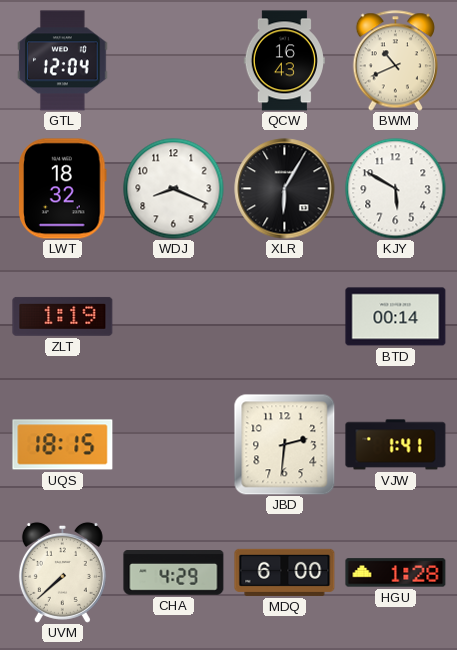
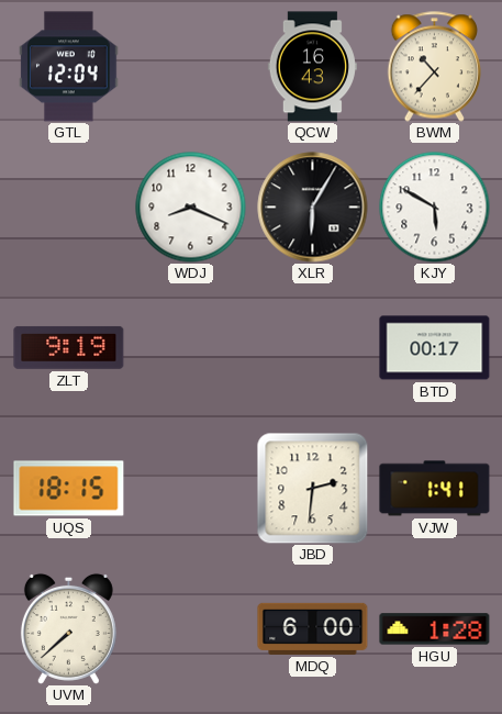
BWM: 10:41 -> 10:37
LWT: 18:32 -> none
ZLT: 1:19 -> 9:19
BTD: 00:14 -> 00:17
CHA: 4:29 -> none
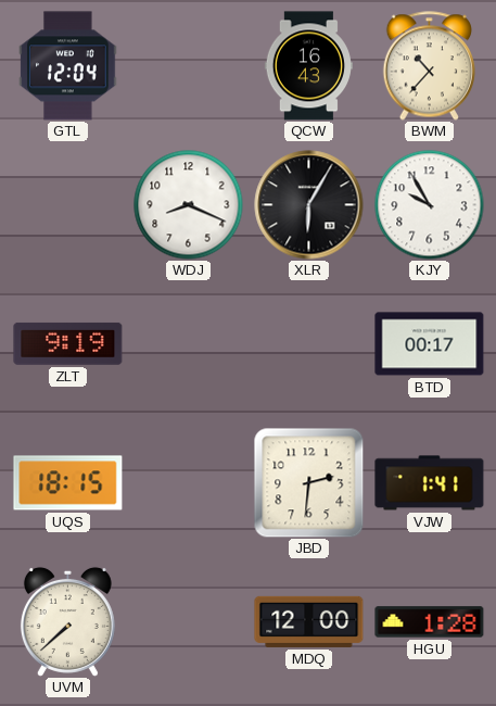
KJY: 5:50 -> 9:55
MDQ: 6:00 -> 12:00
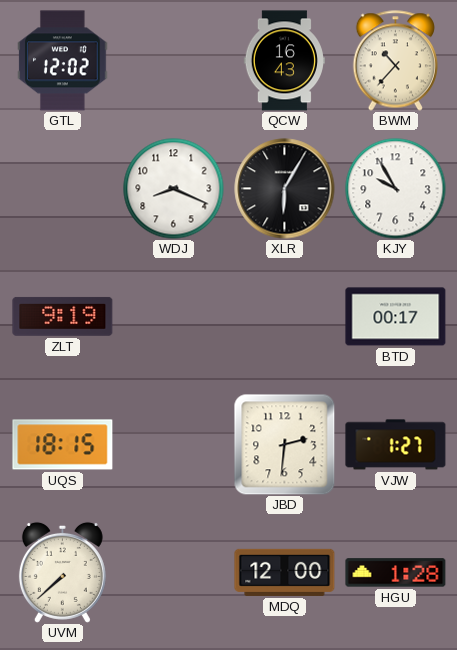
GTL: 12:04 -> 12:02
VJW: 1:41 -> 1:27
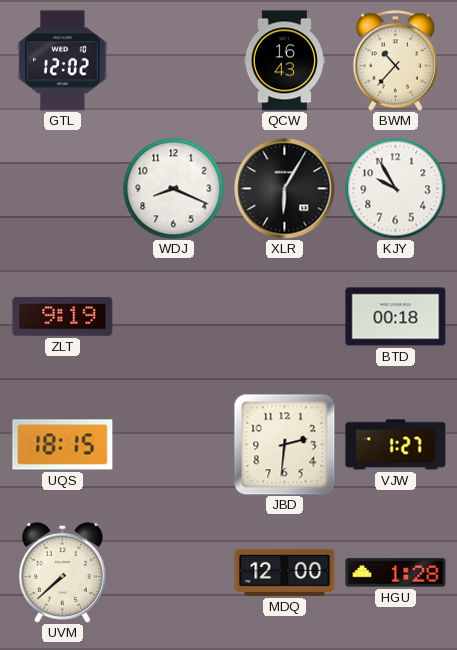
BTD: 00:17 -> 00:18
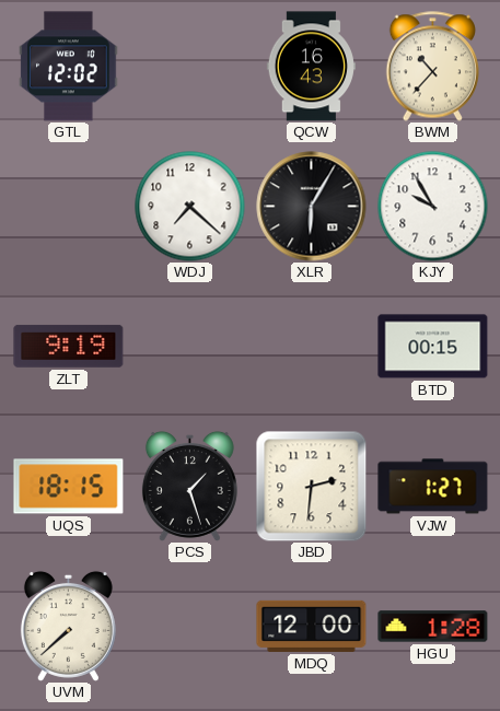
WDJ: 8:19 -> 7:22
BTD: 00:18 -> 00:15
PCS: none -> 1:27
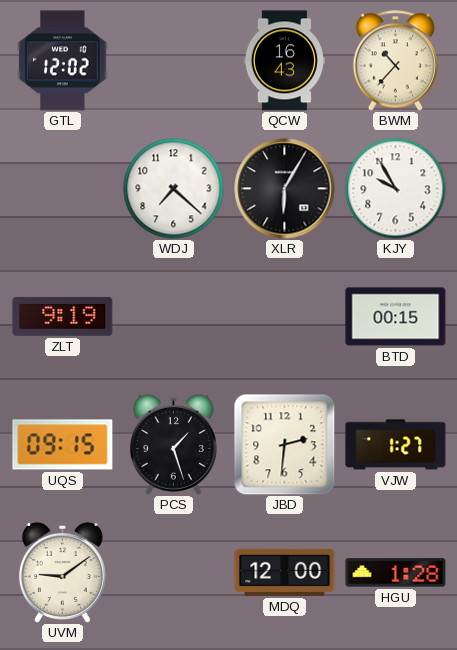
UQS: 18:15 -> 09:15
UVM: 7:38 -> 9:09
